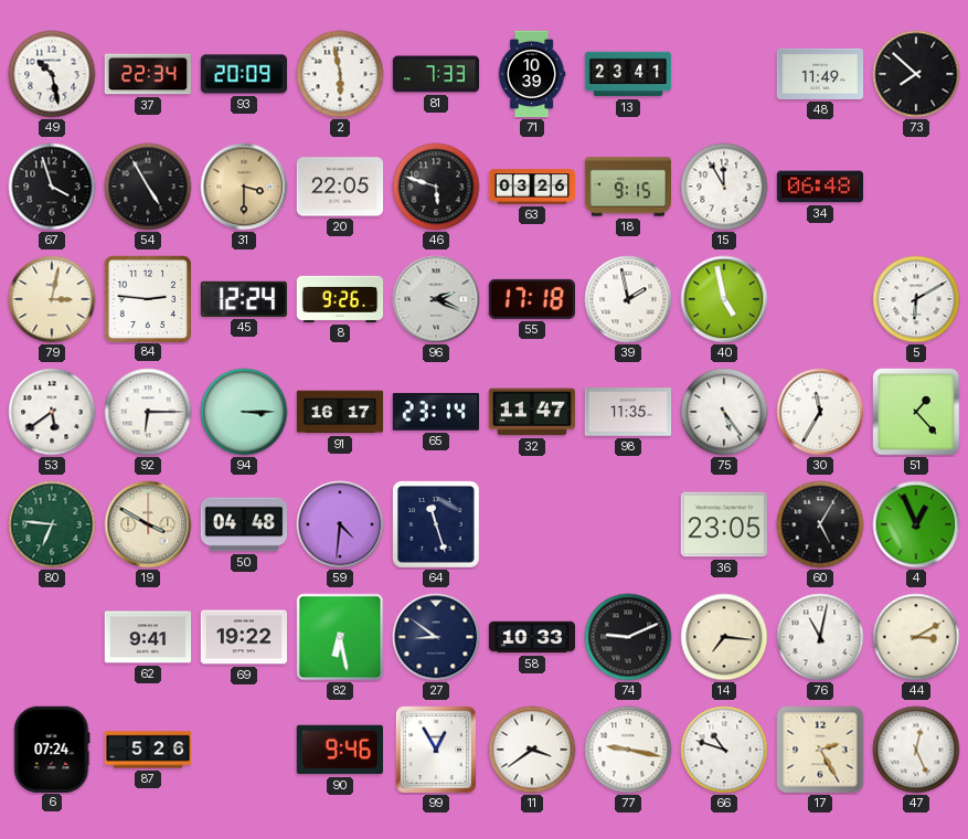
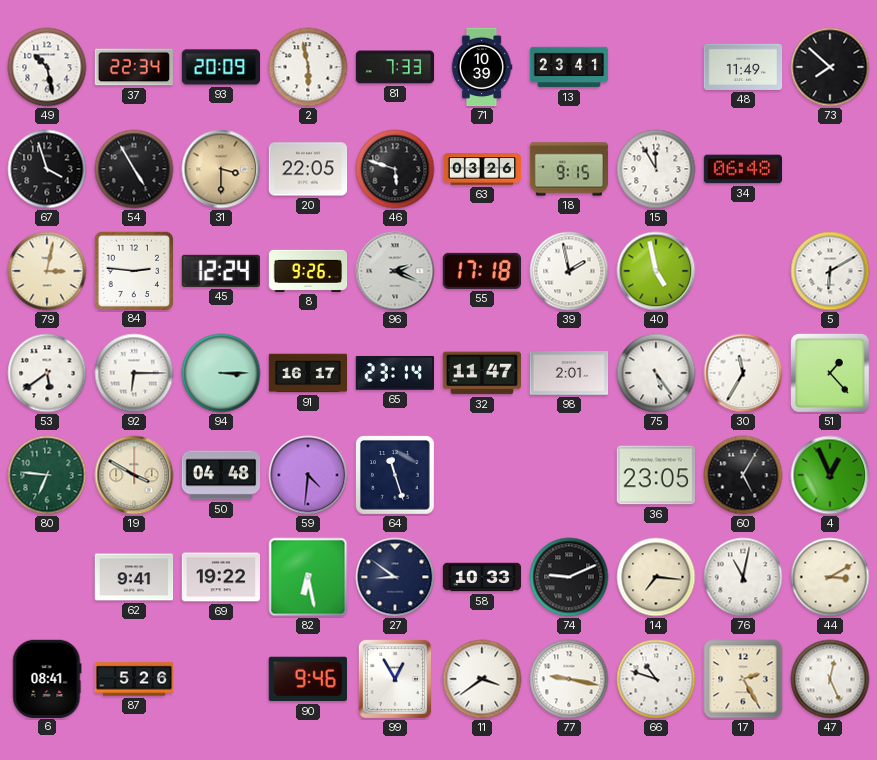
98: 11:35 -> 2:01
6: 07:24 -> 08:41
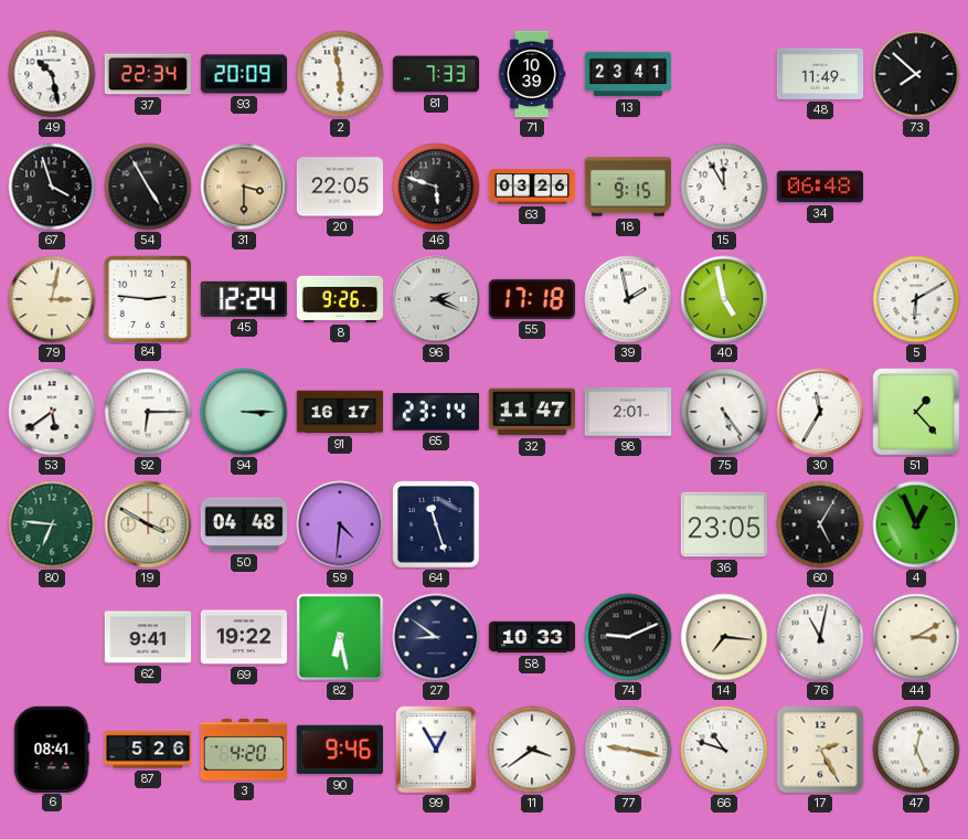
3: none -> 4:20
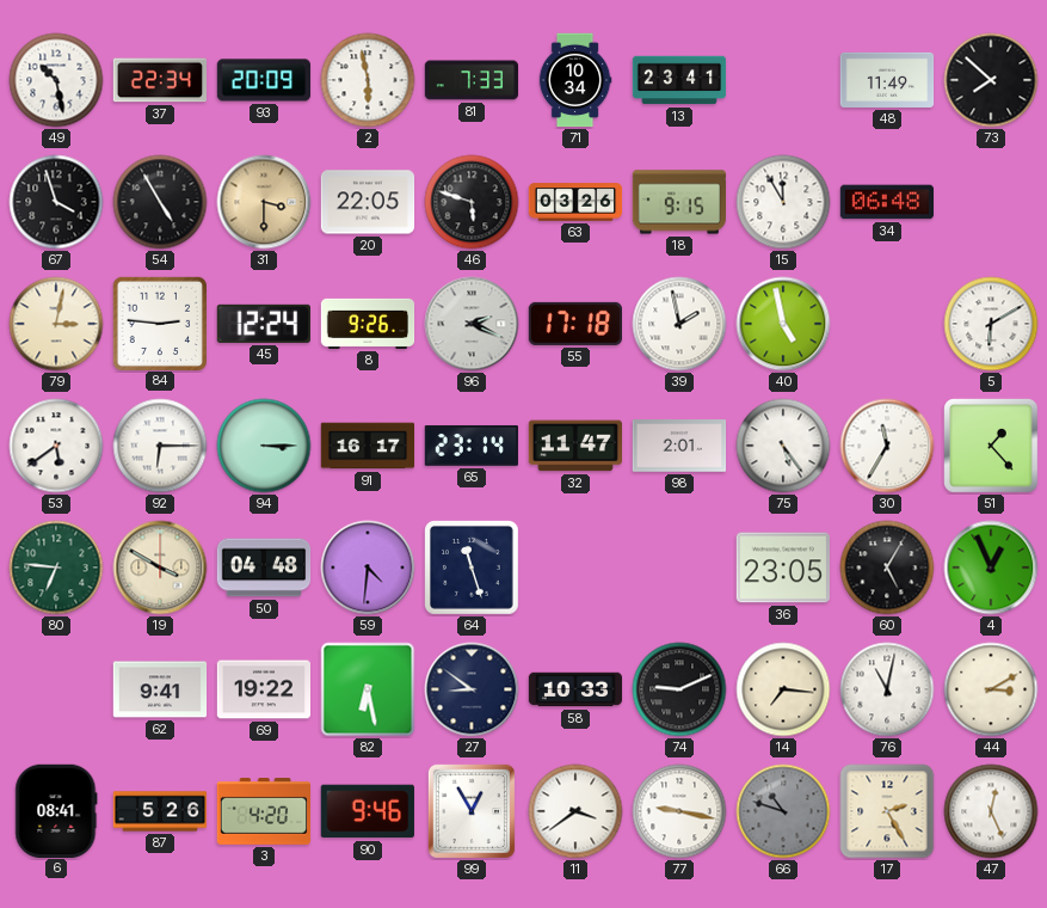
71: 10:39 -> 10:34
66 dial: white -> grey
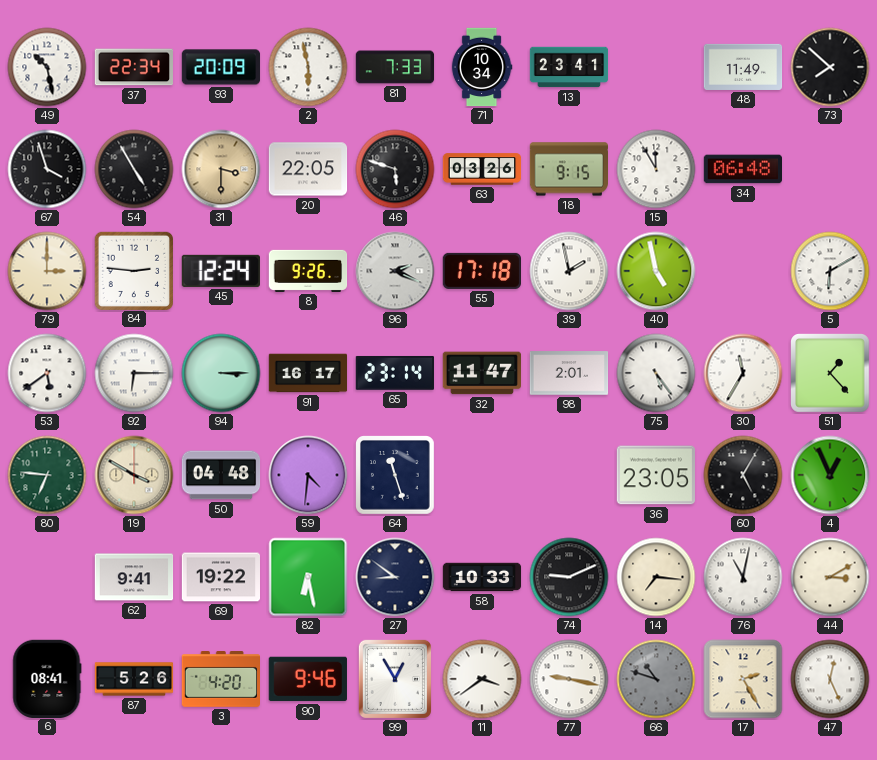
79: 3:02 -> 3:00
